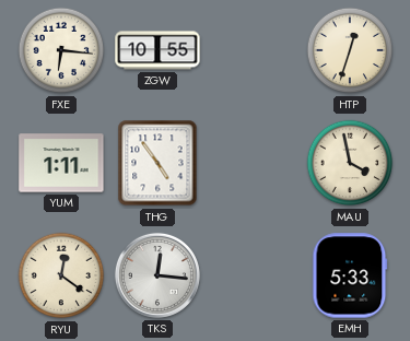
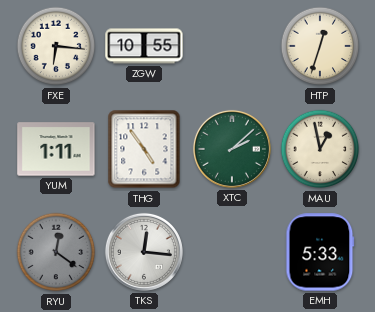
XTC: none -> 2:08
MAU: 3:58 -> 12:58
RYU dial: cream -> grey
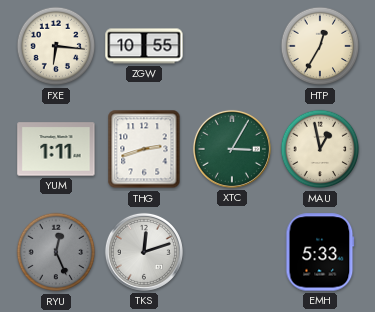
HTP: 12:33 -> 12:35
THG: 4:54 -> 2:42
XTC: 2:08 -> 3:05
RYU: 12:21 -> 12:26
TKS: 12:16 -> 12:12
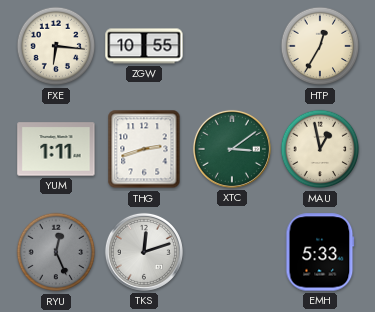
XTC: 3:05 -> 3:09
